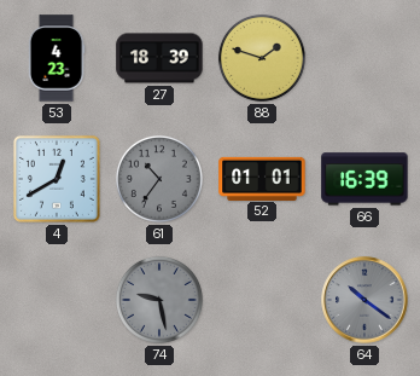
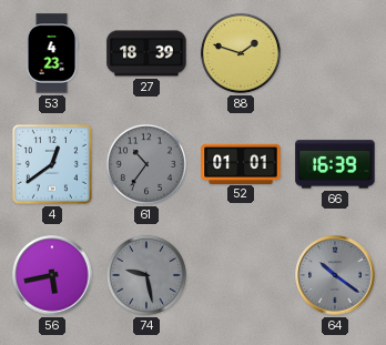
4: 12:40 -> 12:39
56: none -> 5:43
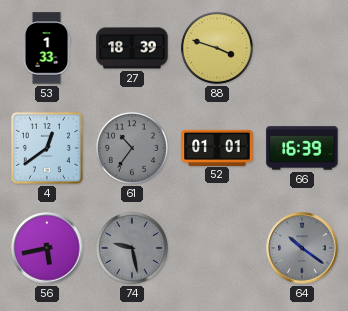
53: 4:23 -> 1:33
88: 1:48 -> 3:48
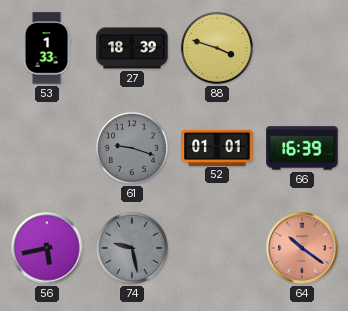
4: 12:39 -> none
61: 10:36 -> 9:18
64 dial: grey -> salmon
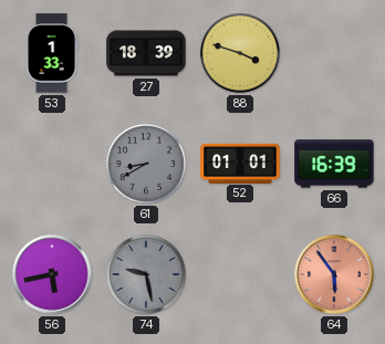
61: 9:18 -> 8:40
64: 10:21 -> 5:54
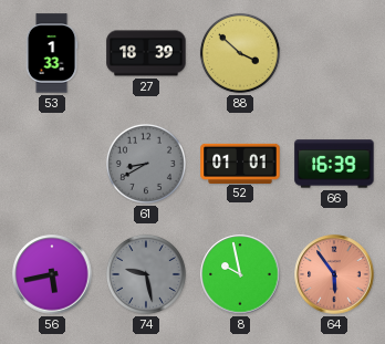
88: 3:48 -> 3:52
8: none -> 9:58
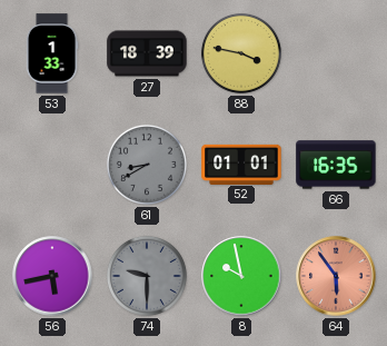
88: 3:52 -> 3:47
66: 16:39 -> 16:35
74: 9:28 -> 9:30
